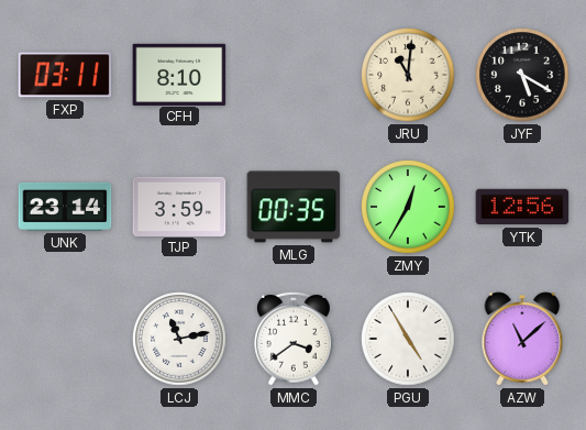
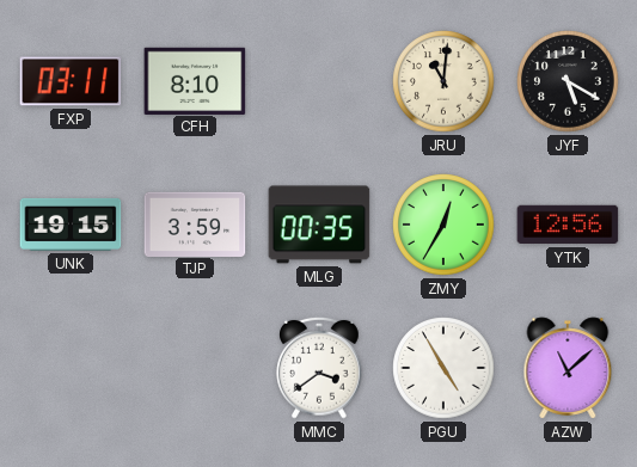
UNK: 23:14 -> 19:15
LCJ: 11:13 -> none
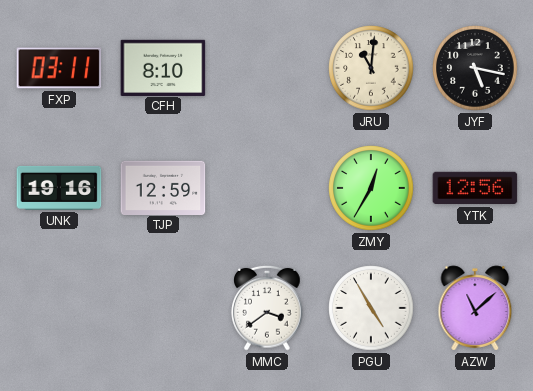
JYF: 5:20 -> 5:17
UNK: 19:15 -> 19:16
TJP: 3:59 -> 12:59
MLG: 00:35 -> none
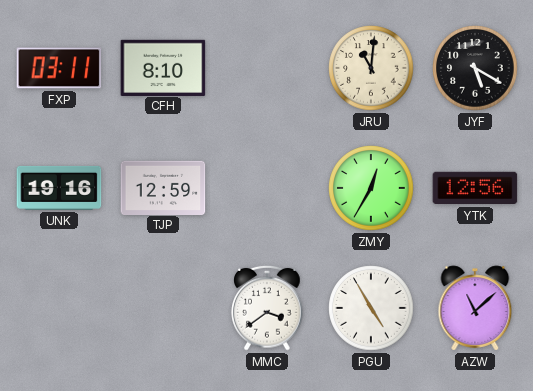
JYF: 5:17 -> 5:20
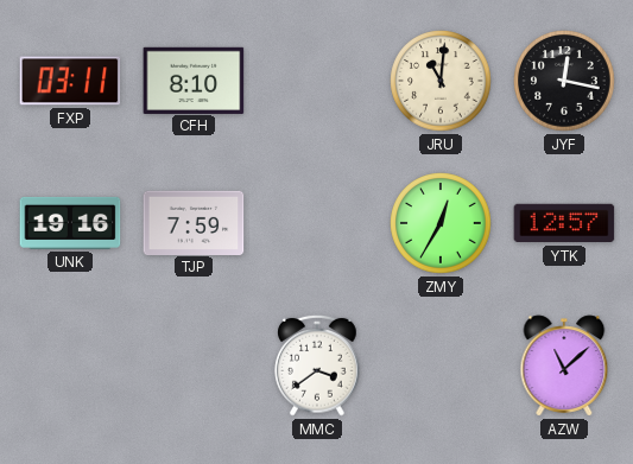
JYF: 5:20 -> 12:17
TJP: 12:59 -> 7:59
YTK: 12:56 -> 12:57
PGU: 4:55 -> none
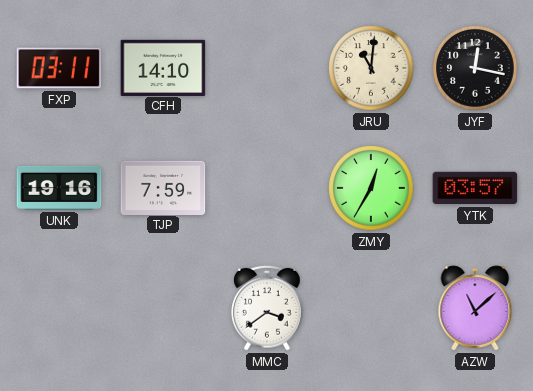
CFH: 8:10 -> 14:10
YTK: 12:57 -> 03:57
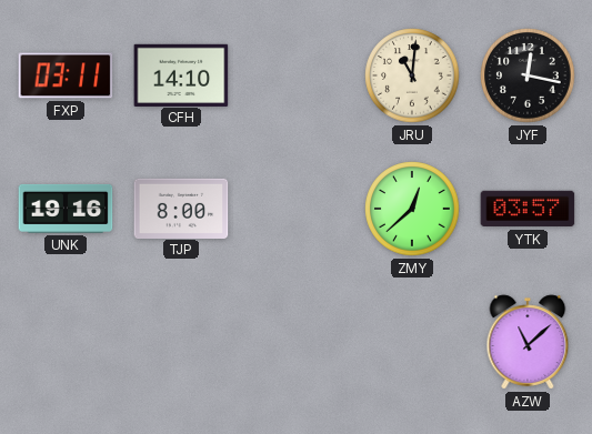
TJP: 7:59 -> 8:00
ZMY: 12:35 -> 12:38
MMC: 3:39 -> none
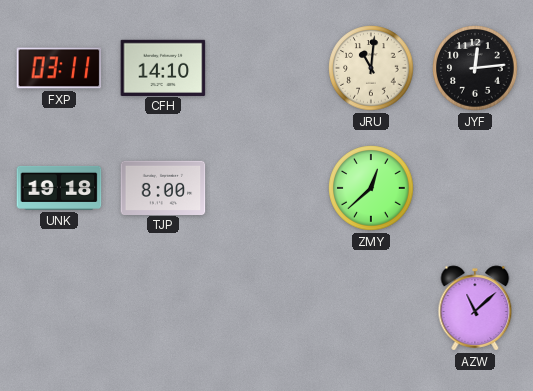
JYF: 12:17 -> 12:14
UNK: 19:16 -> 19:18
YTK: 03:57 -> none
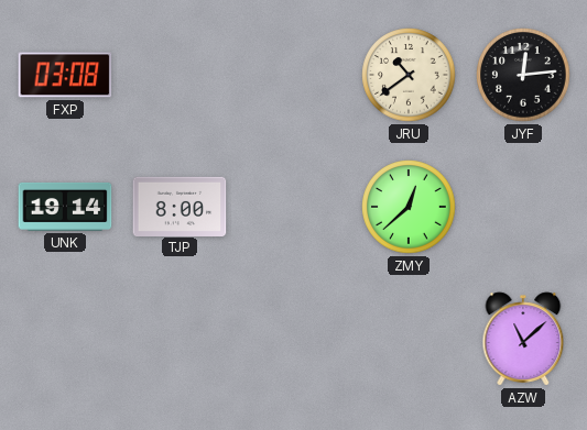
FXP: 03:11 -> 03:08
CFH: 14:10 -> none
JRU: 11:01 -> 10:39
UNK: 19:18 -> 19:14
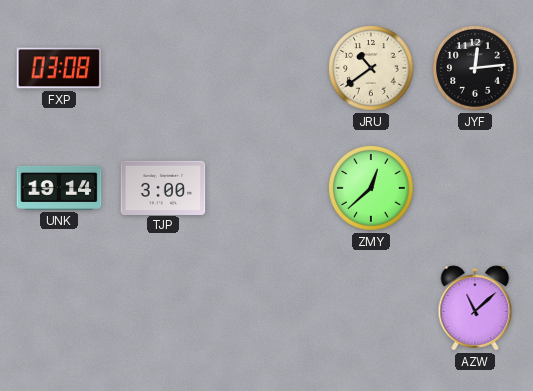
TJP: 8:00 -> 3:00
